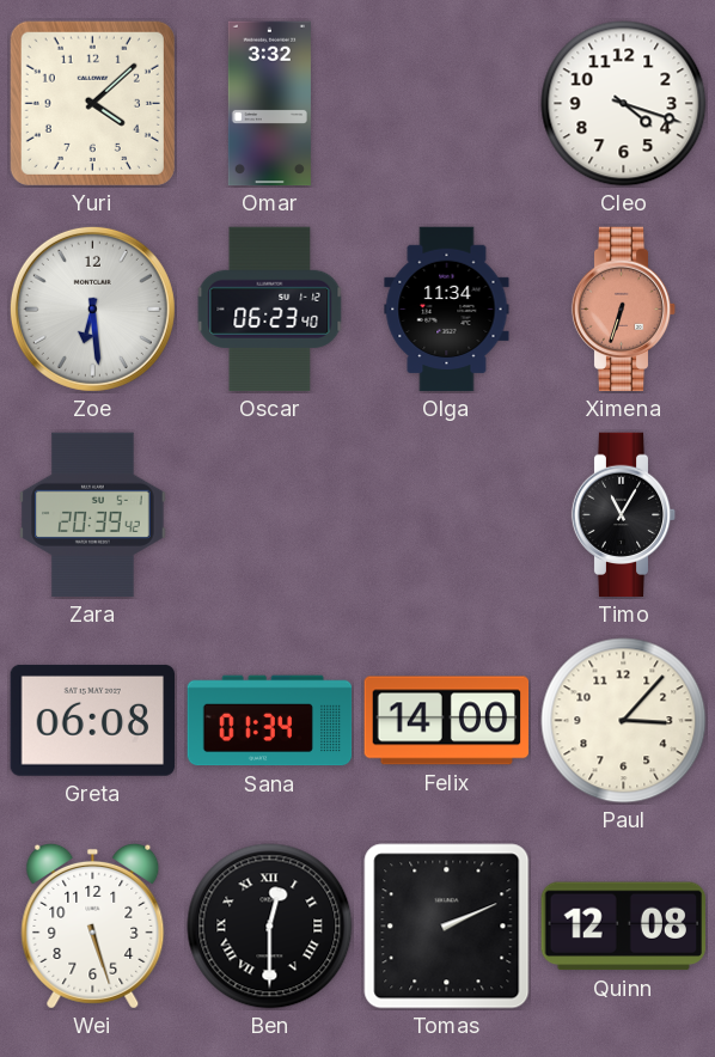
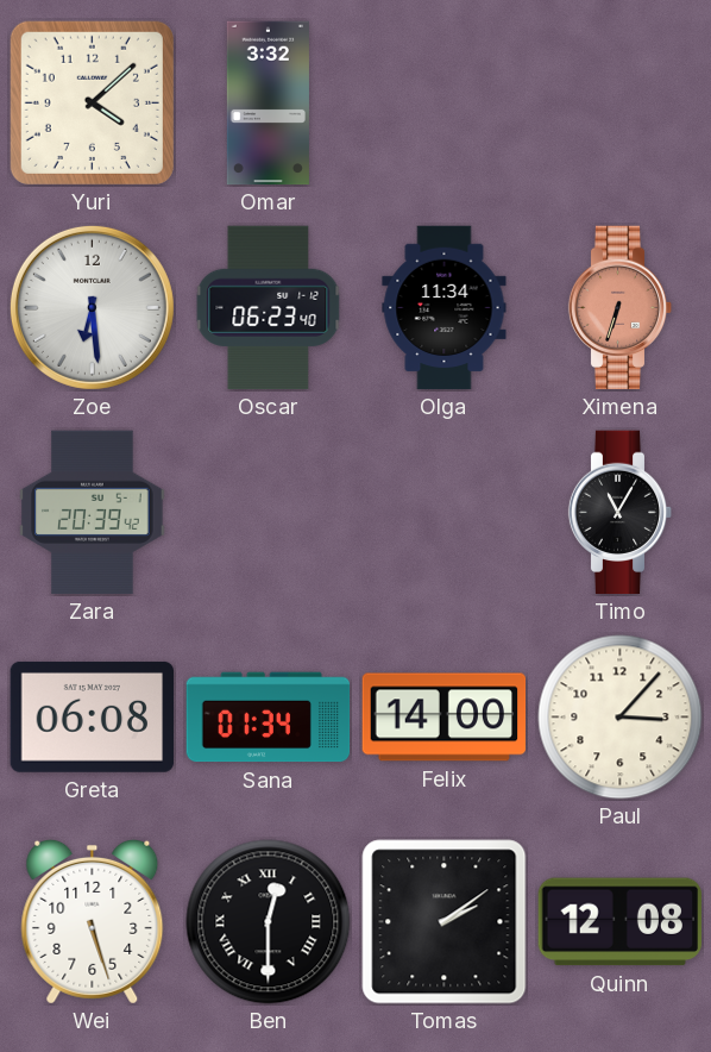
Cleo: 4:18 -> none
Tomas: 2:11 -> 2:09
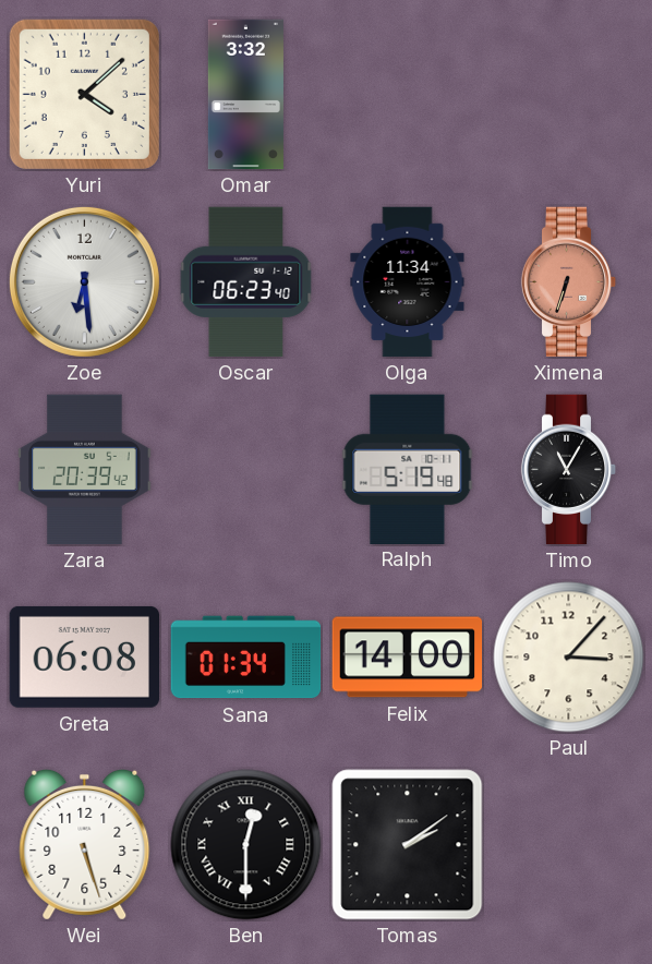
Ralph: none -> 5:19
Quinn: 12:08 -> none
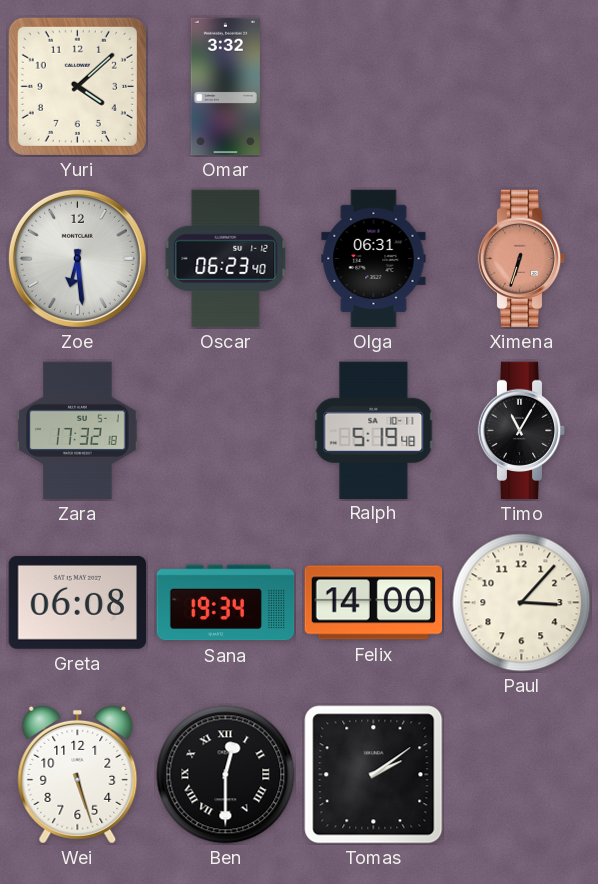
Olga: 11:34 -> 06:31
Zara: 20:39 -> 17:32
Sana: 01:34 -> 19:34
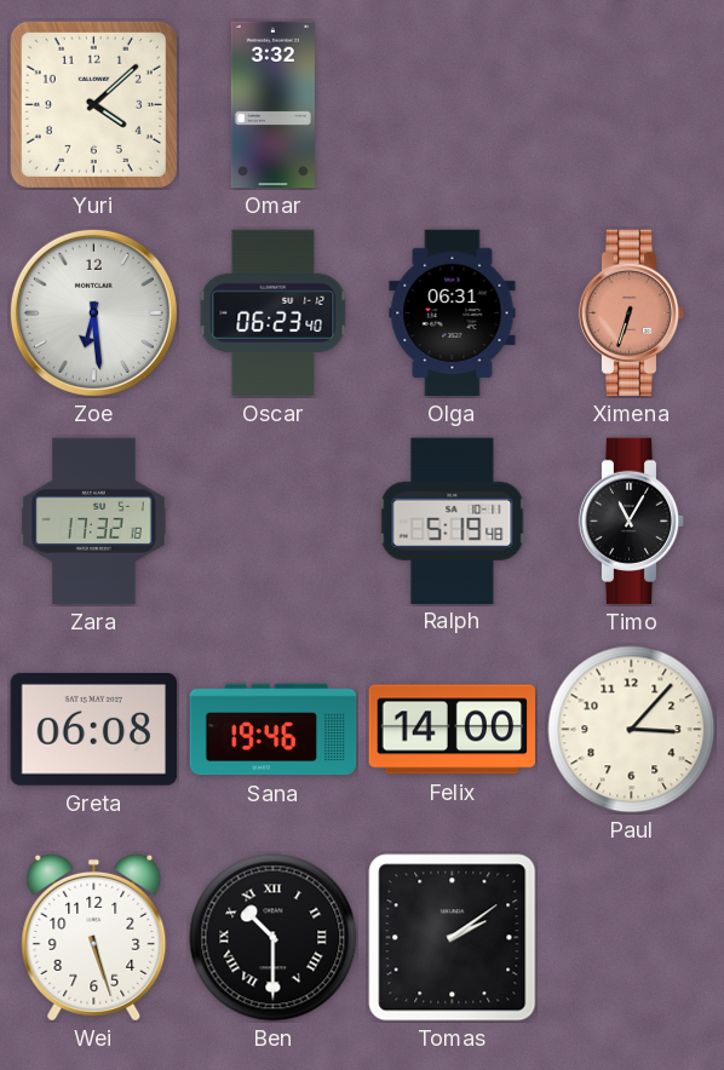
Sana: 19:34 -> 19:46
Ben: 12:30 -> 10:30
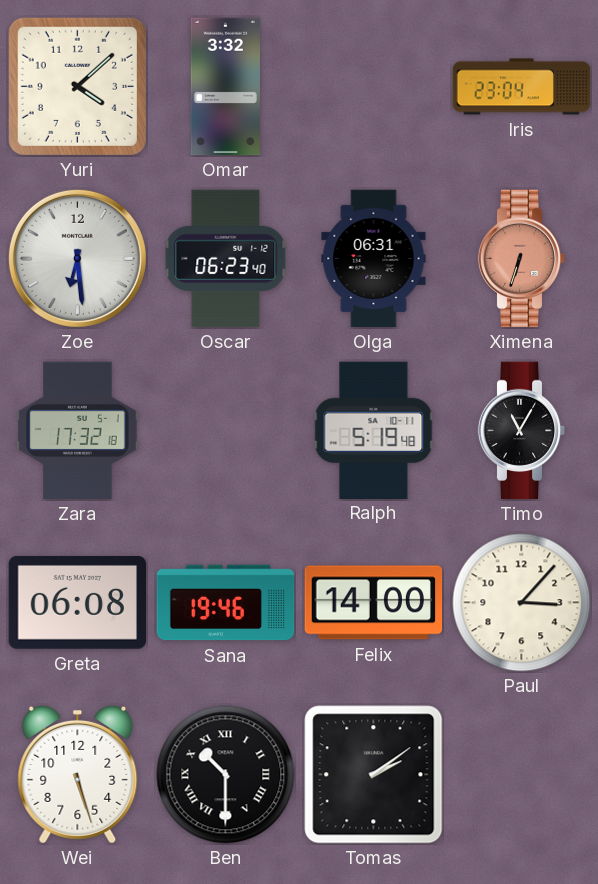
Iris: none -> 23:04
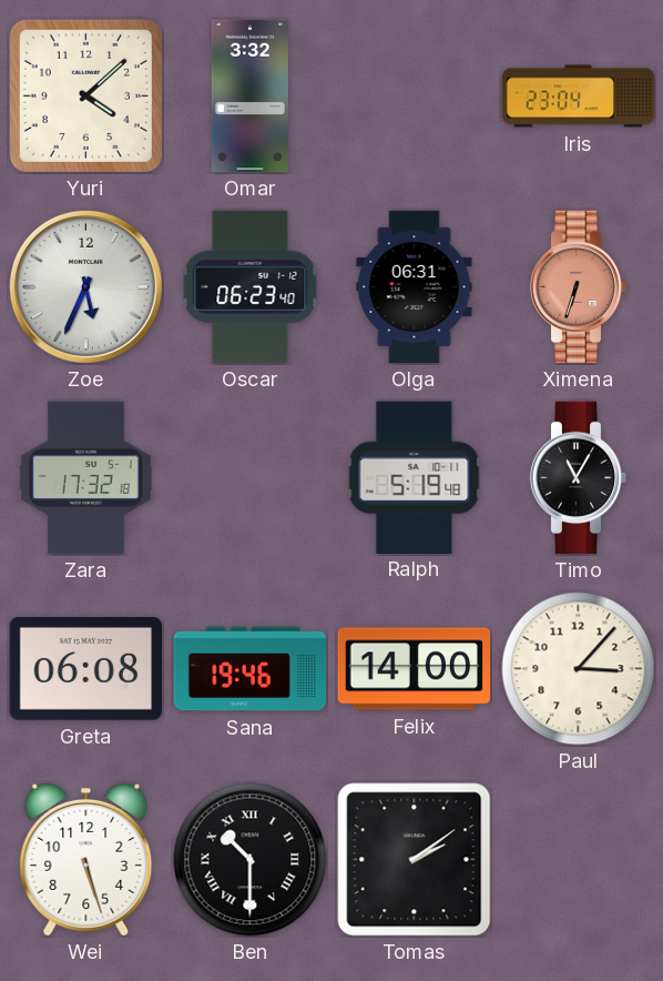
Zoe: 6:29 -> 5:34
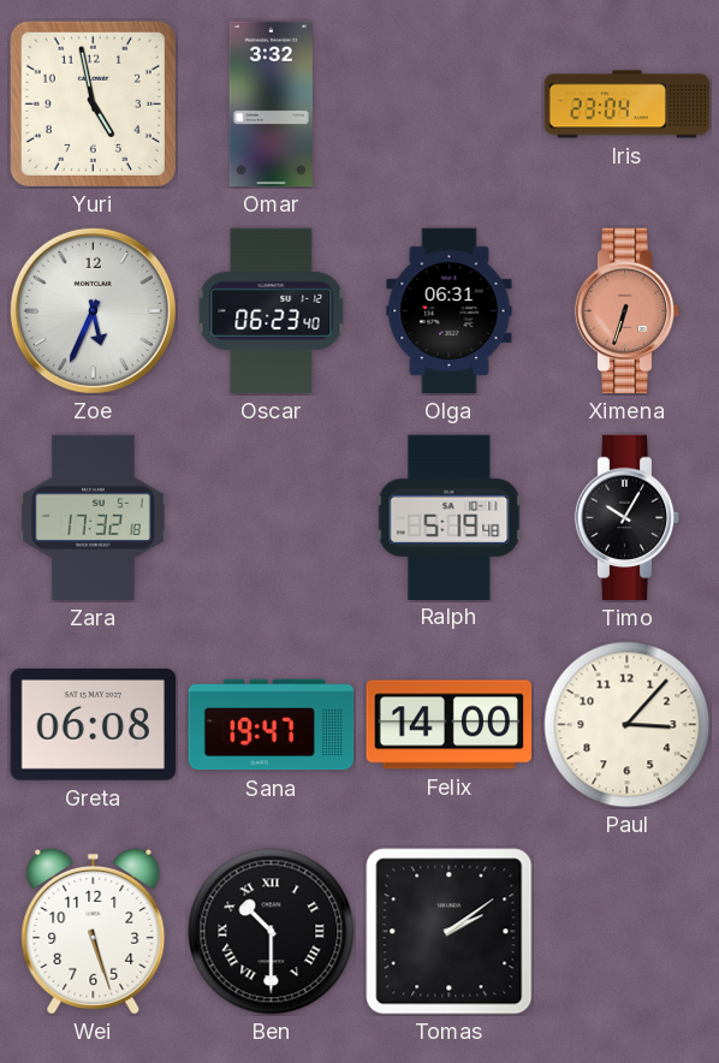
Yuri: 4:08 -> 4:58
Timo: 11:05 -> 10:05
Sana: 19:46 -> 19:47
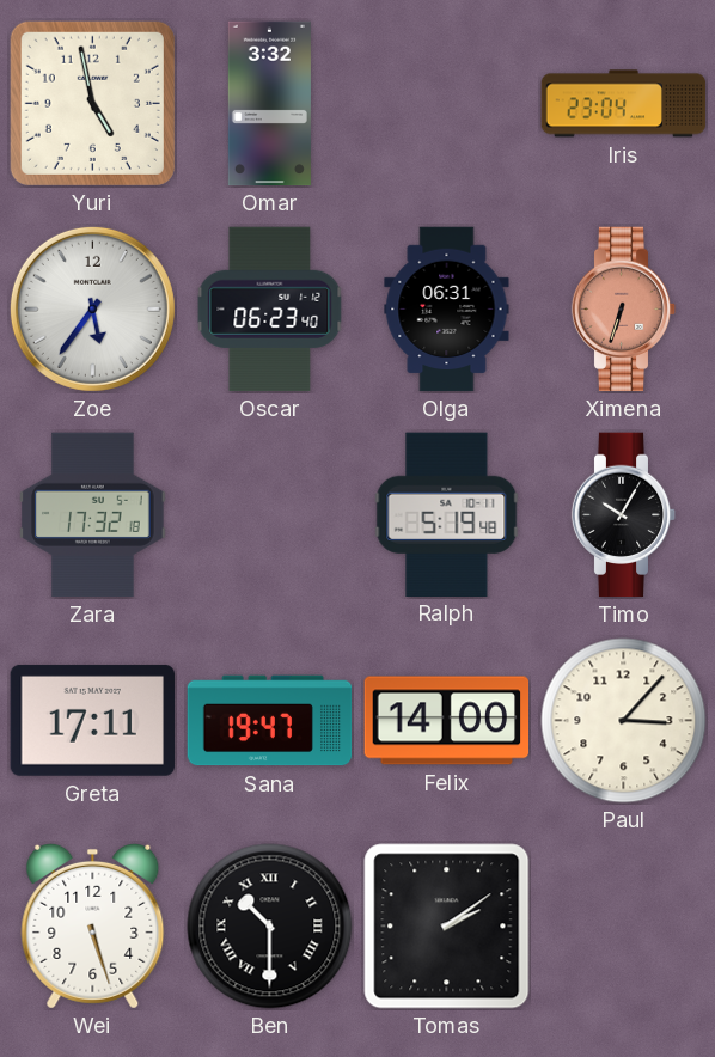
Zoe: 5:34 -> 5:36
Greta: 06:08 -> 17:11
